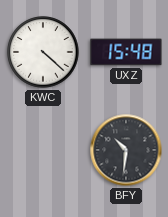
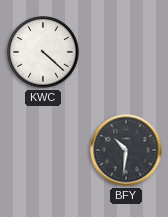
UXZ: 15:48 -> none
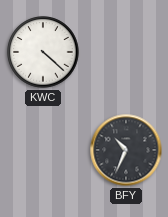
BFY: 10:31 -> 10:34
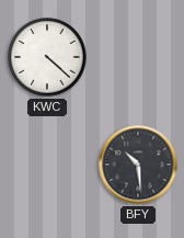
BFY: 10:34 -> 10:29
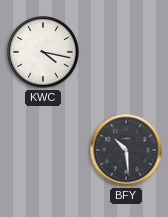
KWC: 4:22 -> 4:17
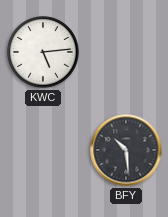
KWC: 4:17 -> 5:14
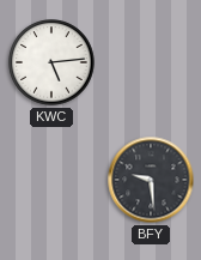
BFY: 10:29 -> 9:29
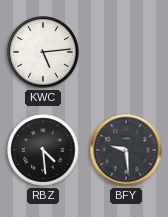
RBZ: none -> 4:29
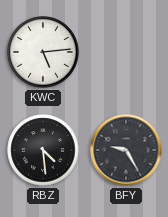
BFY: 9:29 -> 9:25
